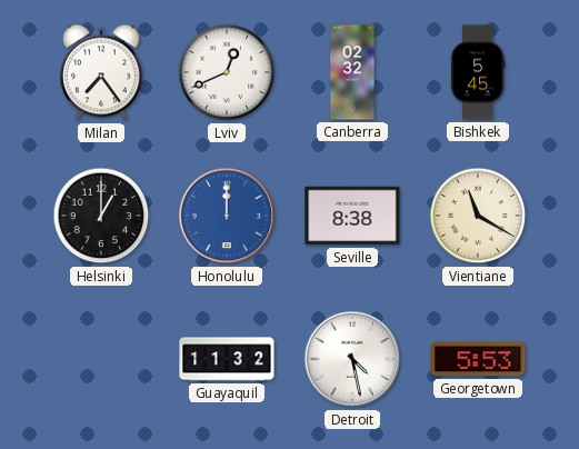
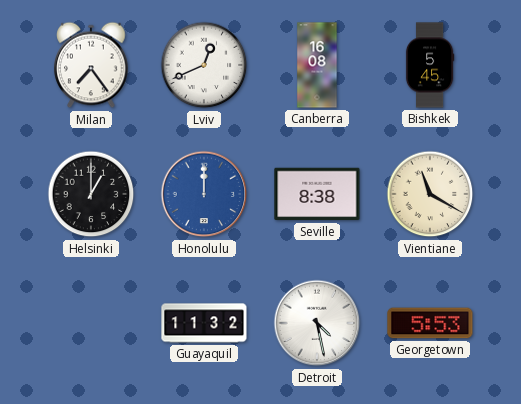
Canberra: 02:32 -> 16:08
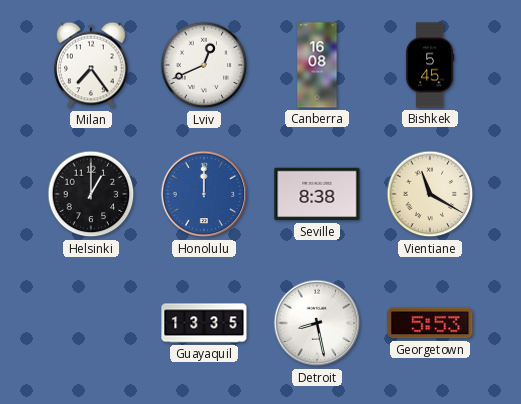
Guayaquil: 11:32 -> 13:35
Detroit: 4:28 -> 8:28
